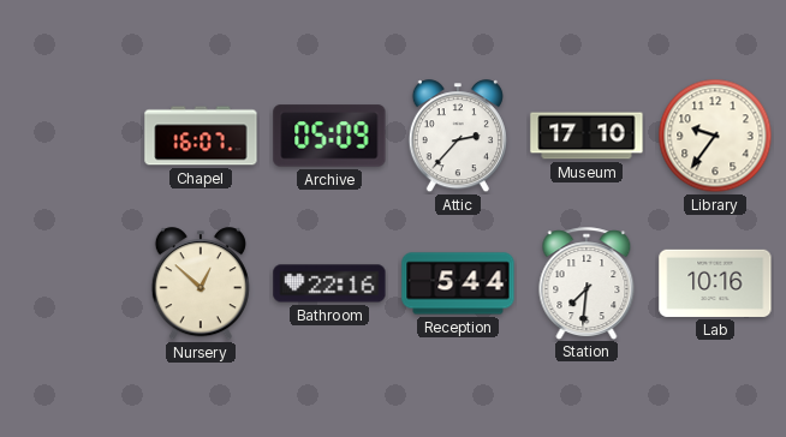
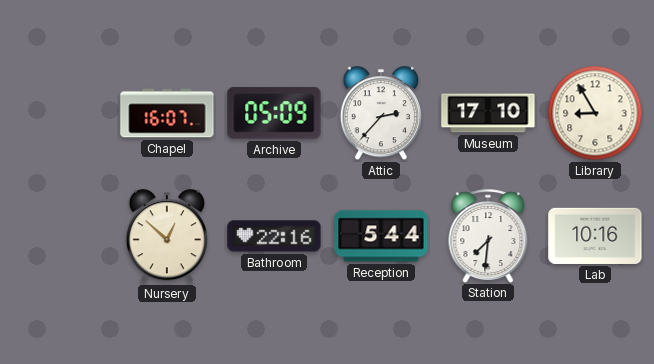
Library: 9:36 -> 8:55
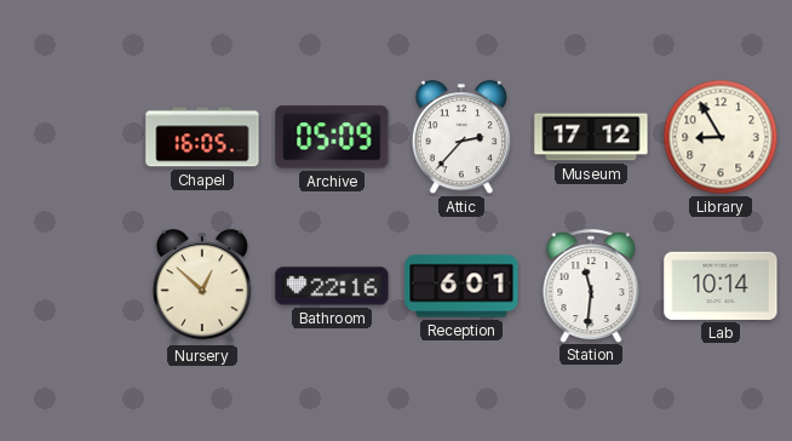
Chapel: 16:07 -> 16:05
Museum: 17:10 -> 17:12
Reception: 5:44 -> 6:01
Station: 7:31 -> 11:31
Lab: 10:16 -> 10:14
